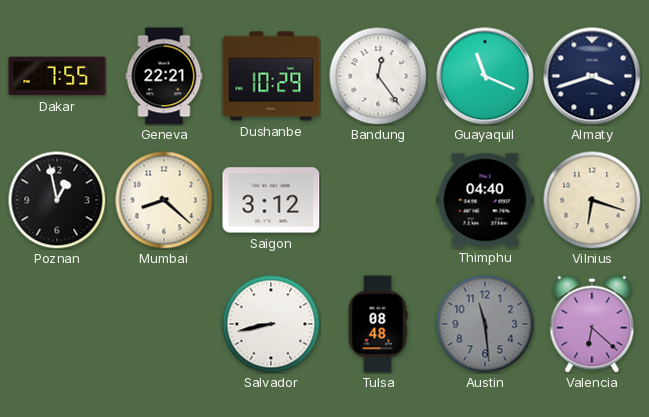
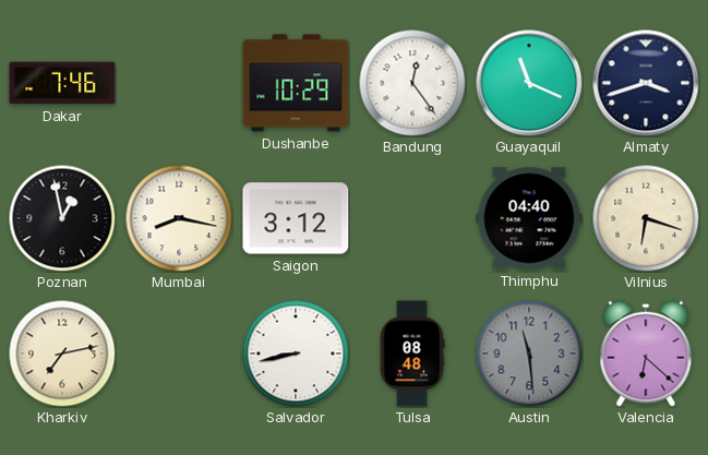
Dakar: 7:55 -> 7:46
Geneva: 22:21 -> none
Mumbai: 8:22 -> 8:17
Kharkiv: none -> 7:13
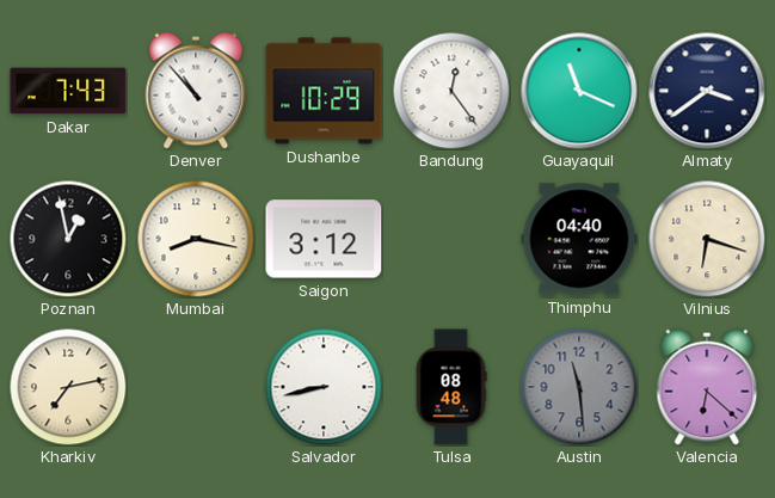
Dakar: 7:46 -> 7:43
Denver: none -> 10:53
Almaty: 3:42 -> 3:39
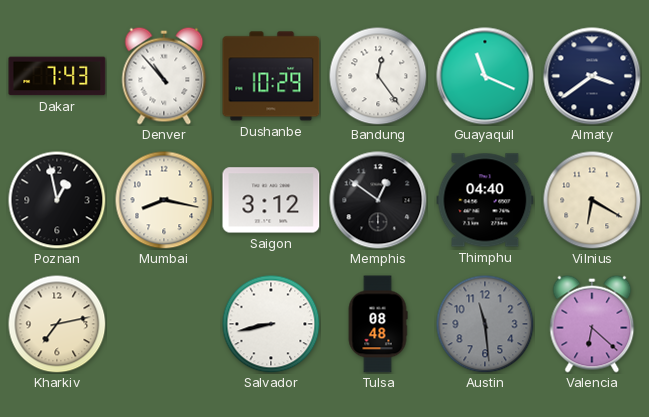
Memphis: none -> 12:51
Vilnius: 6:18 -> 6:20
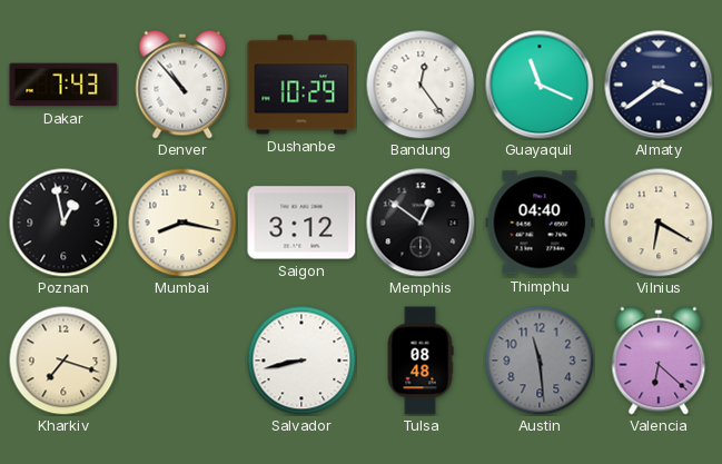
Kharkiv: 7:13 -> 7:18
